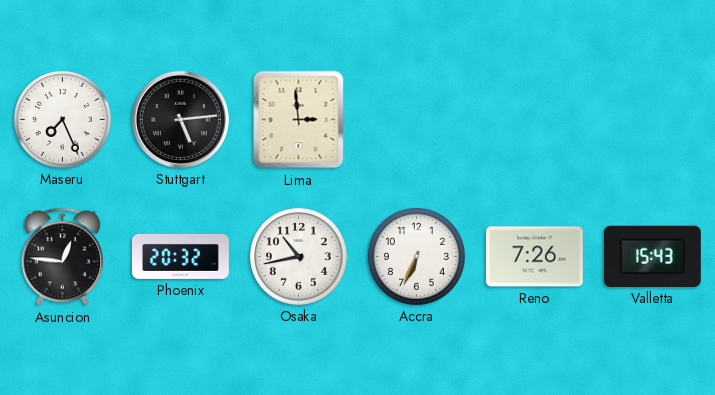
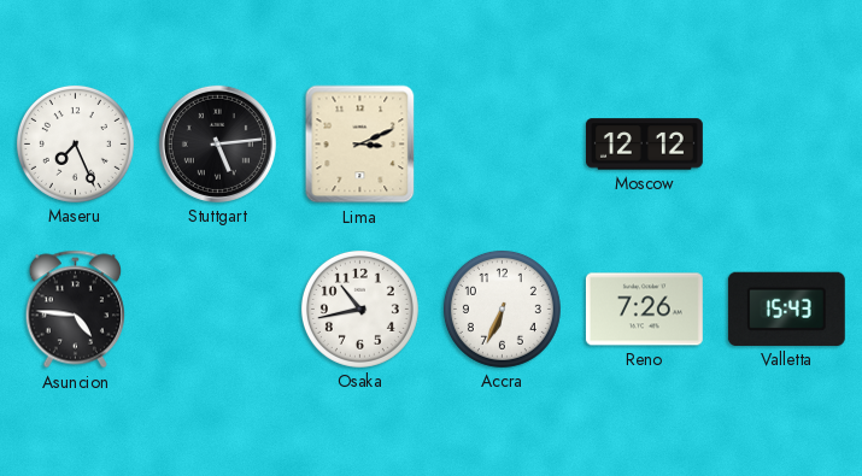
Lima: 2:59 -> 3:11
Moscow: none -> 12:12
Asuncion: 12:46 -> 4:46
Phoenix: 20:32 -> none
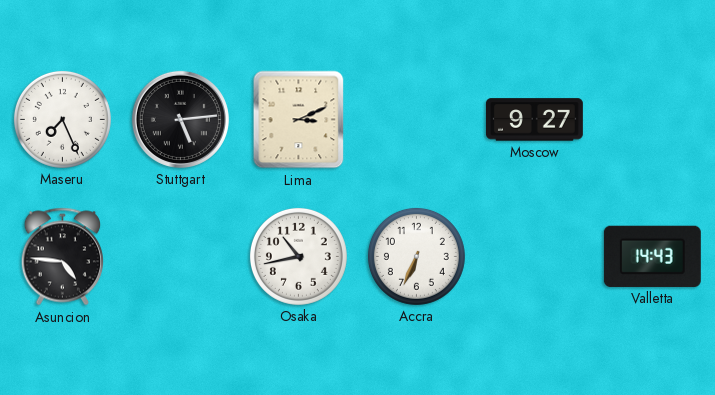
Moscow: 12:12 -> 9:27
Reno: 7:26 -> none
Valletta: 15:43 -> 14:43
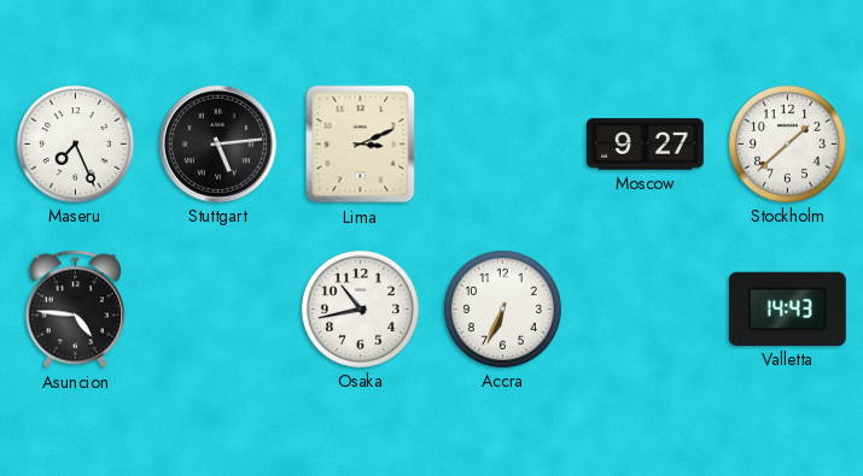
Stockholm: none -> 1:38
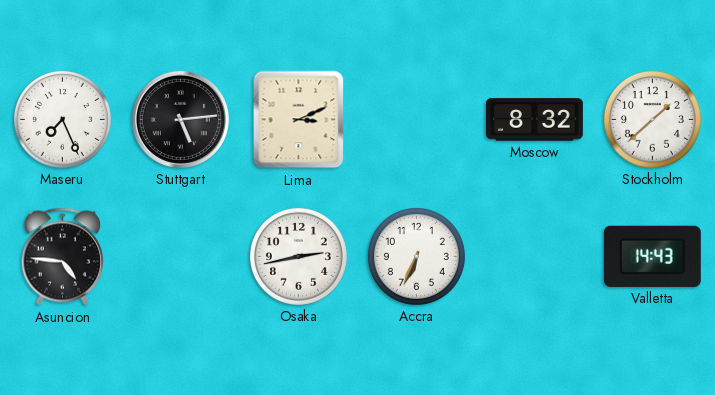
Moscow: 9:27 -> 8:32
Osaka: 10:43 -> 2:43
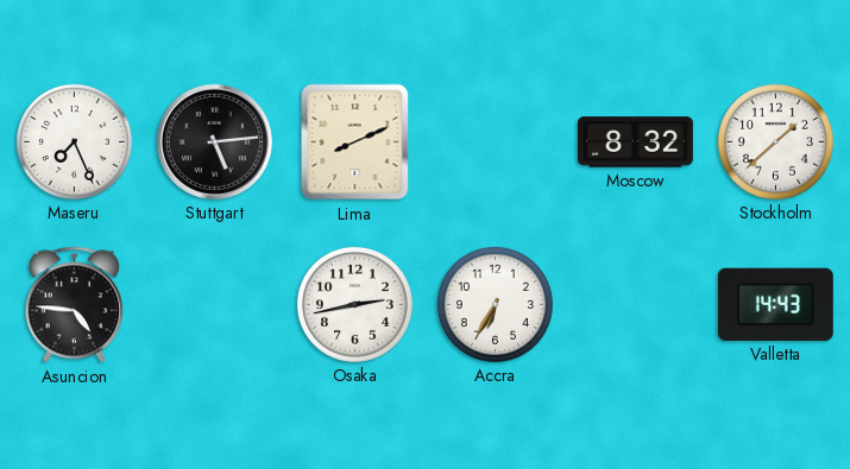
Lima: 3:11 -> 8:11
Accra: 6:34 -> 6:35
